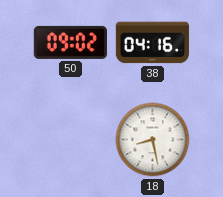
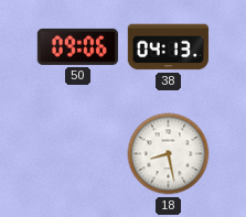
50: 09:02 -> 09:06
38: 04:16 -> 04:13
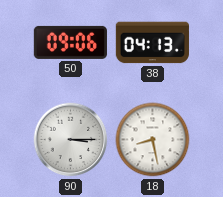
90: none -> 3:15
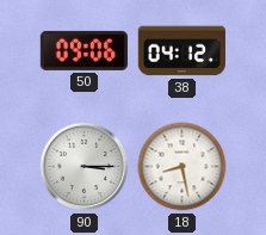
38: 04:13 -> 04:12
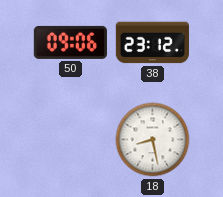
38: 04:12 -> 23:12
90: 3:15 -> none
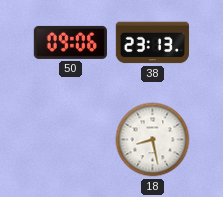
38: 23:12 -> 23:13
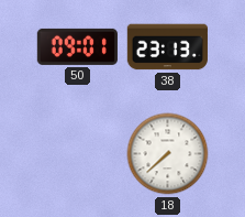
50: 09:06 -> 09:01
18: 8:28 -> 7:38
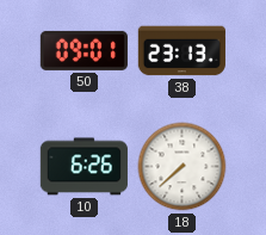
10: none -> 6:26
